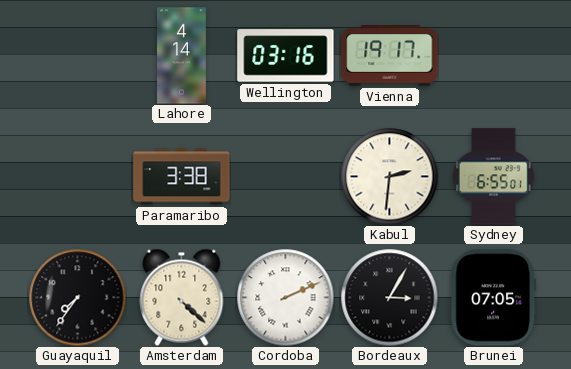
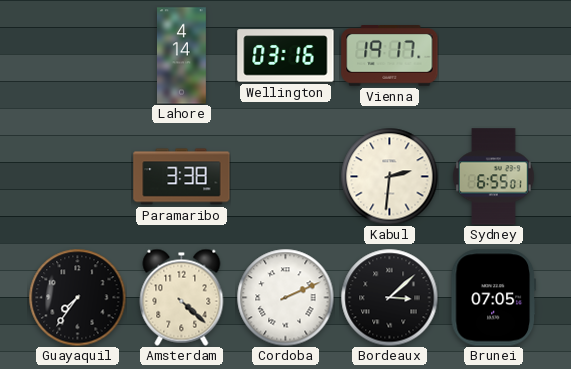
Bordeaux: 3:05 -> 3:08
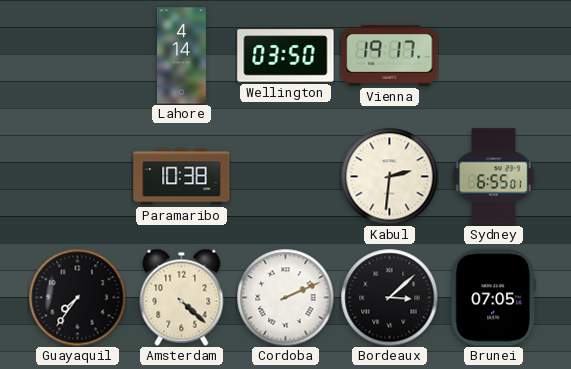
Wellington: 03:16 -> 03:50
Paramaribo: 3:38 -> 10:38
